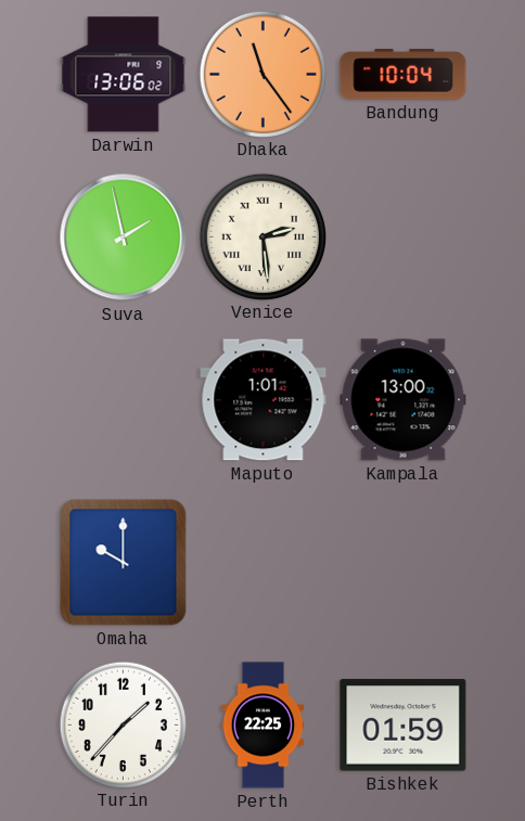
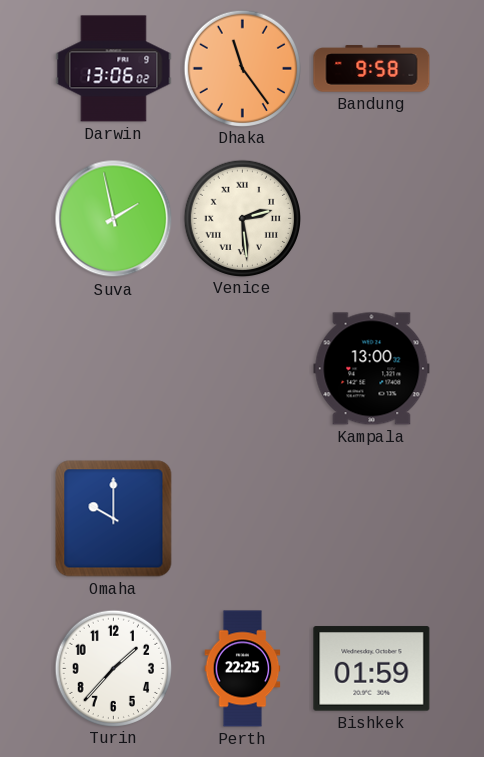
Bandung: 10:04 -> 9:58
Maputo: 1:01 -> none
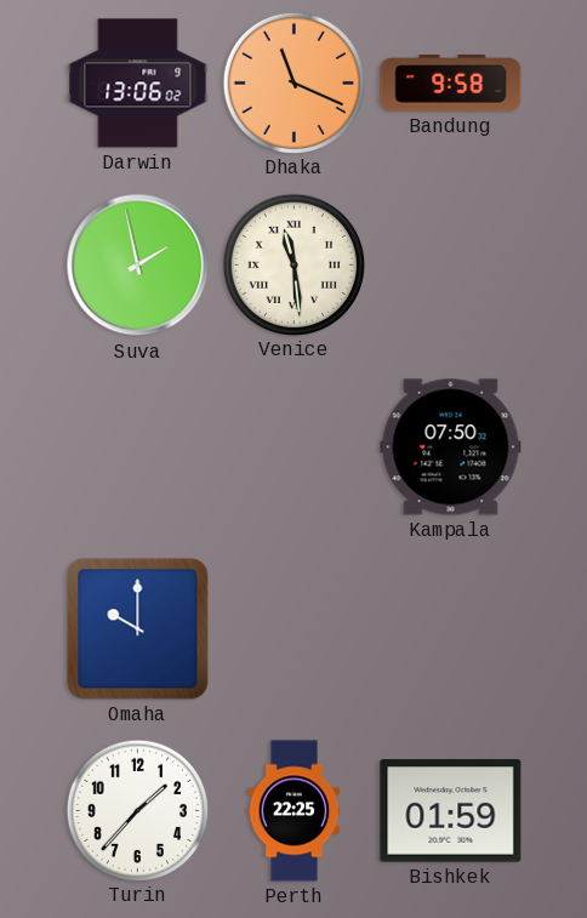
Dhaka: 11:24 -> 11:19
Venice: 2:29 -> 11:29
Kampala: 13:00 -> 07:50
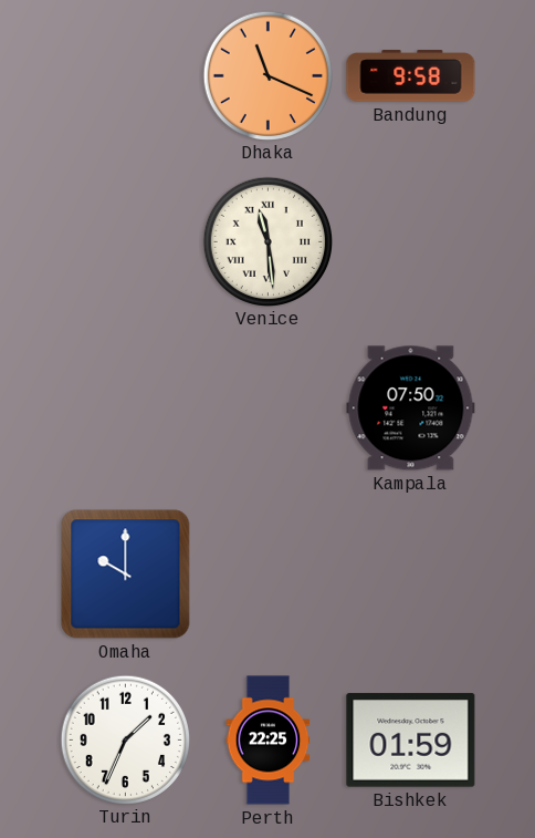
Darwin: 13:06 -> none
Suva: 1:58 -> none
Turin: 1:37 -> 1:34
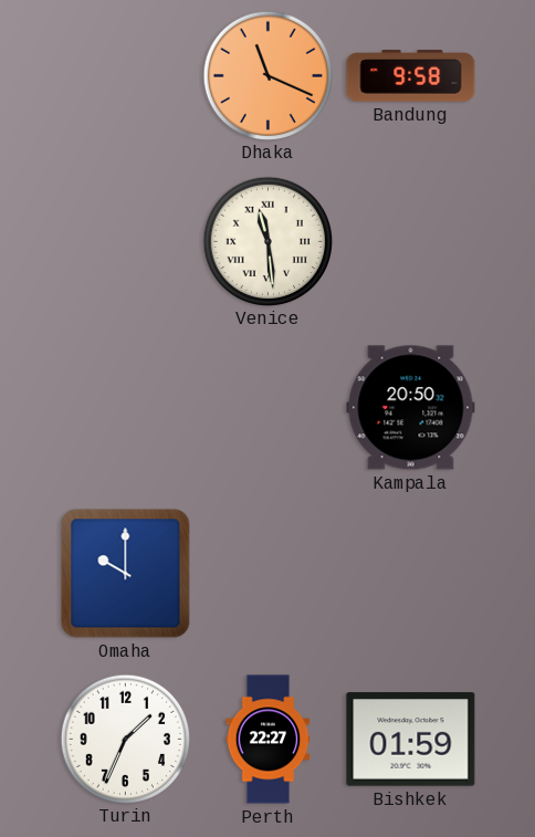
Kampala: 07:50 -> 20:50
Perth: 22:25 -> 22:27
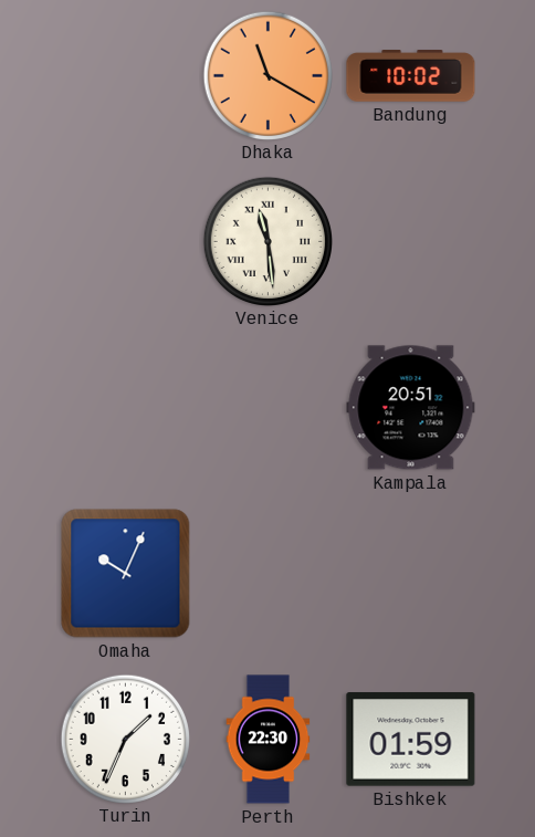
Dhaka: 11:19 -> 11:20
Bandung: 9:58 -> 10:02
Kampala: 20:50 -> 20:51
Omaha: 10:00 -> 10:04
Perth: 22:27 -> 22:30
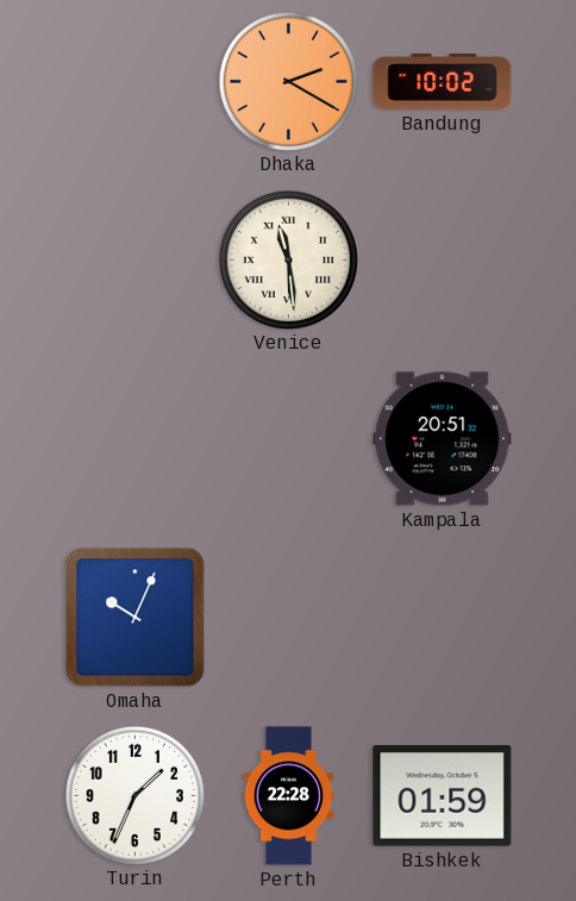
Dhaka: 11:20 -> 2:20
Perth: 22:30 -> 22:28
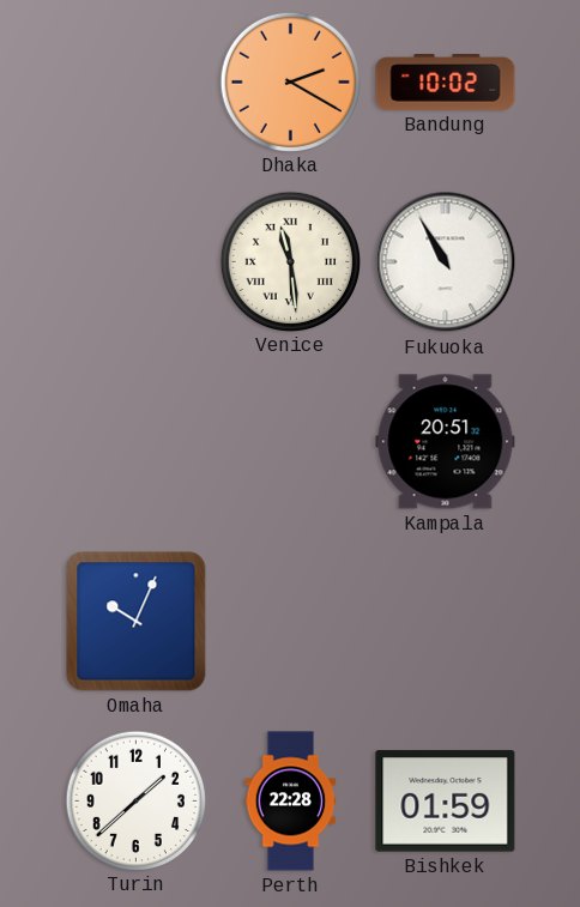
Fukuoka: none -> 10:55
Turin: 1:34 -> 1:38
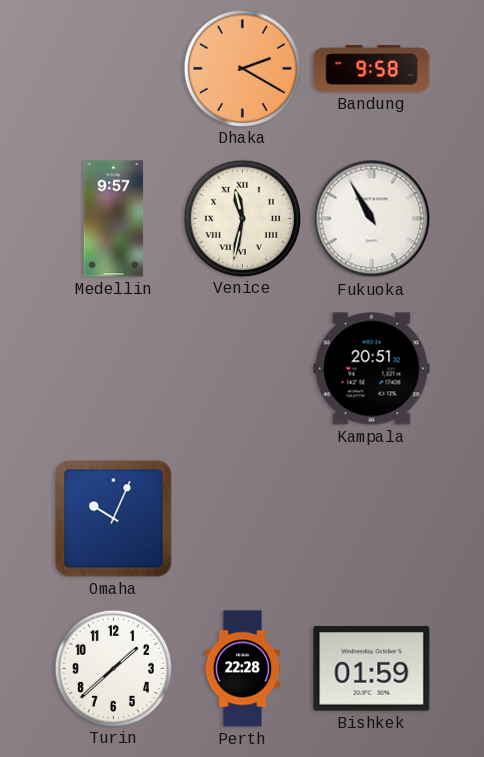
Bandung: 10:02 -> 9:58
Medellin: none -> 9:57
Venice: 11:29 -> 11:32
